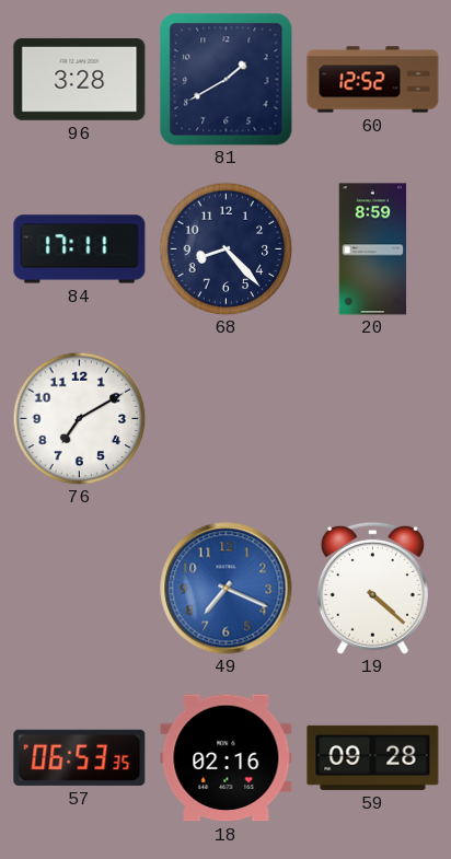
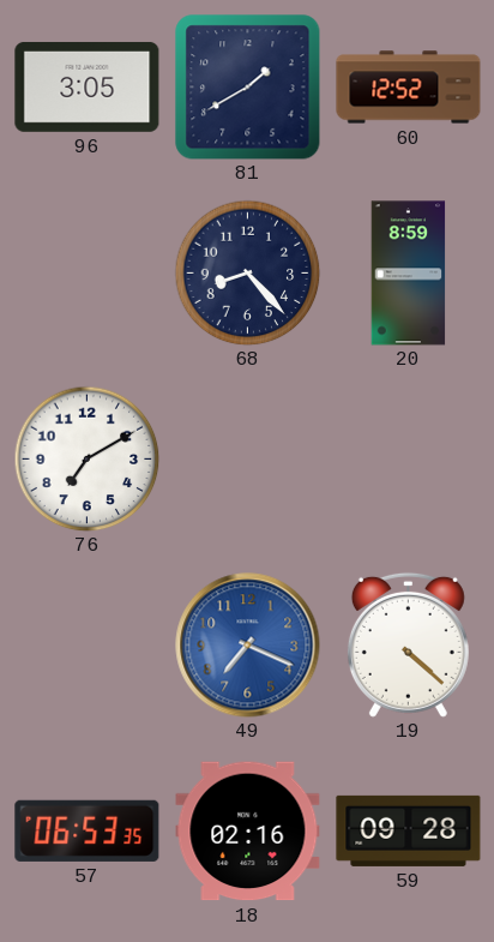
96: 3:28 -> 3:05
84: 17:11 -> none
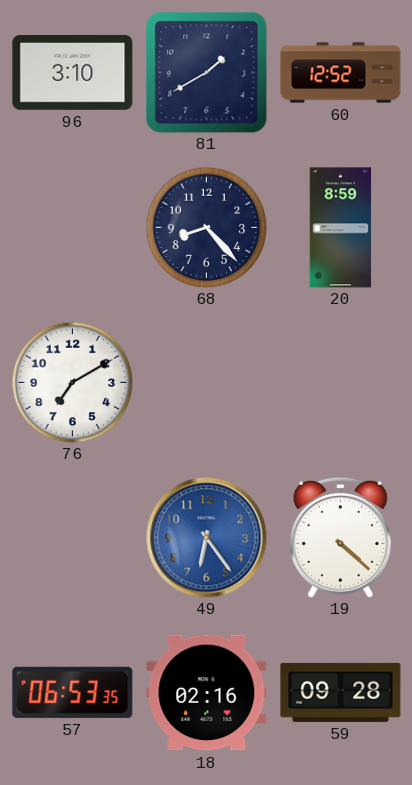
96: 3:05 -> 3:10
49: 7:19 -> 6:24
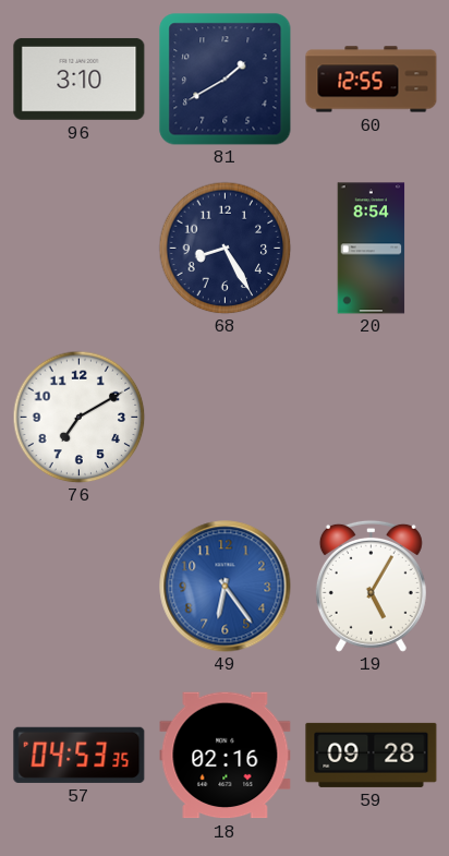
60: 12:52 -> 12:55
68: 8:23 -> 8:25
20: 8:59 -> 8:54
19: 4:22 -> 5:05
57: 06:53 -> 04:53
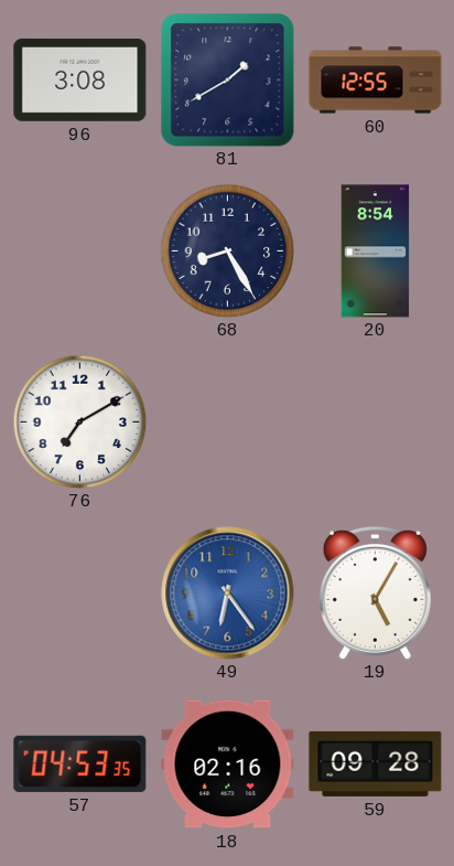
96: 3:10 -> 3:08
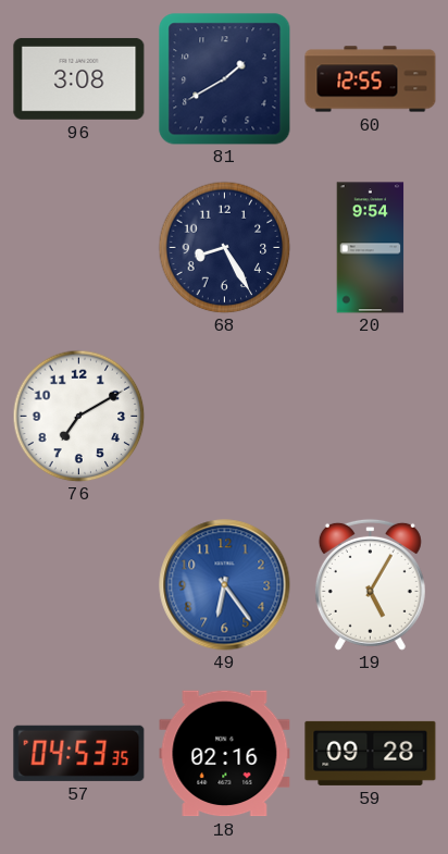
20: 8:54 -> 9:54
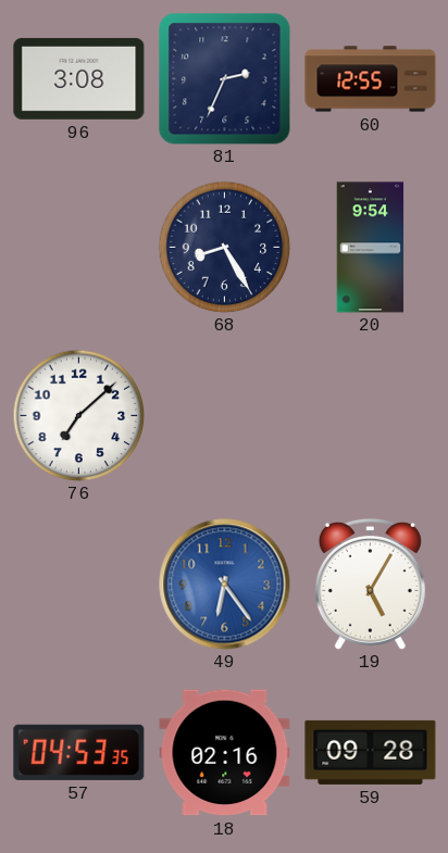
81: 1:40 -> 2:34
76: 7:10 -> 7:08
